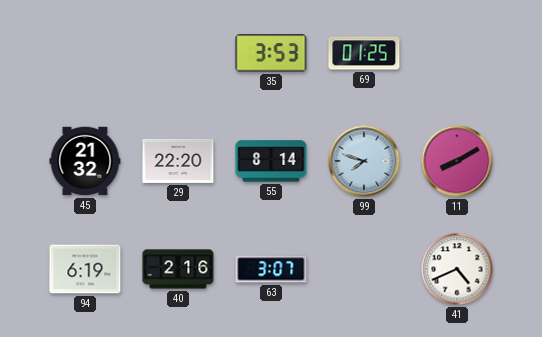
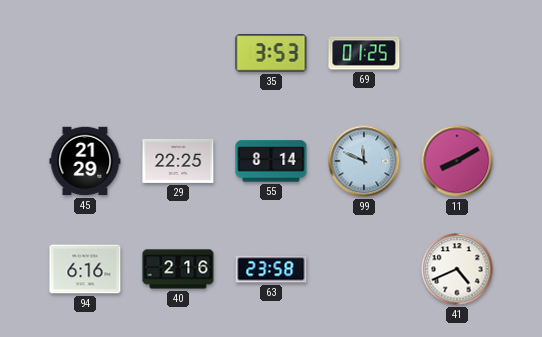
45: 21:32 -> 21:29
29: 22:20 -> 22:25
99: 7:48 -> 11:49
94: 6:19 -> 6:16
63: 3:07 -> 23:58
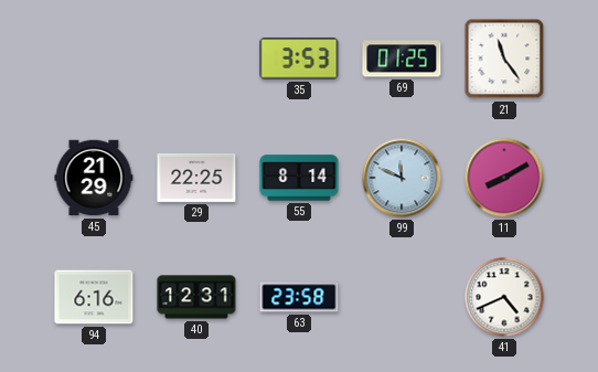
21: none -> 11:24
40: 2:16 -> 12:31
